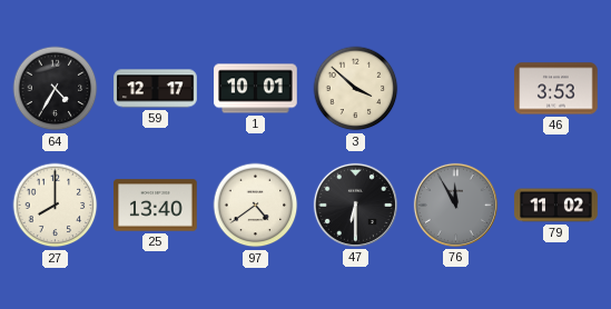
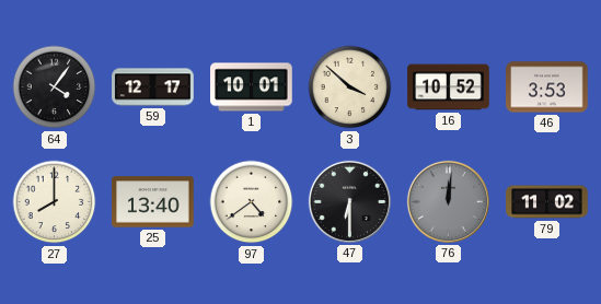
64: 4:35 -> 4:06
16: none -> 10:52
76: 11:55 -> 12:01
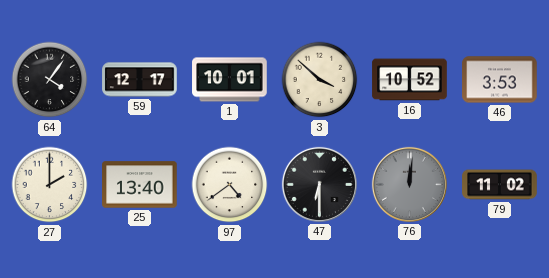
27: 8:00 -> 2:00
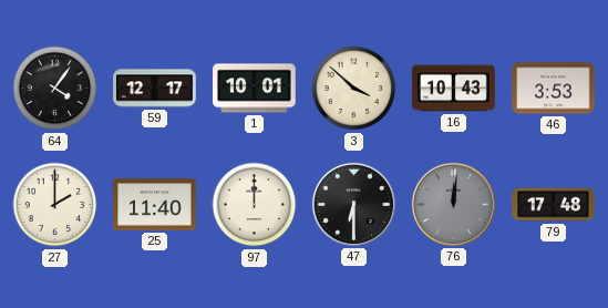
16: 10:52 -> 10:43
25: 13:40 -> 11:40
97: 4:39 -> 12:00
79: 11:02 -> 17:48
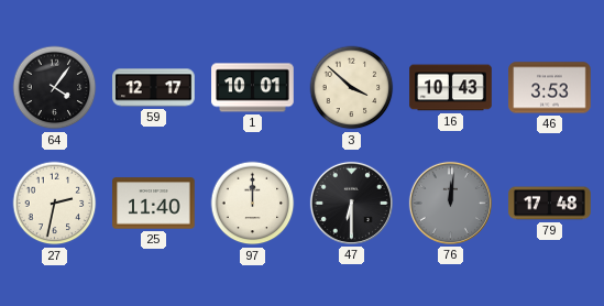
27: 2:00 -> 2:32
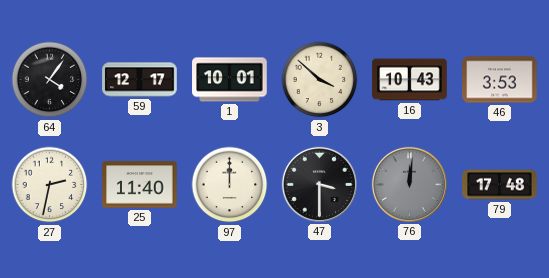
47: 6:30 -> 3:30
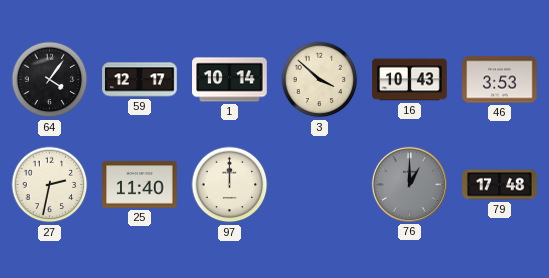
1: 10:01 -> 10:14
47: 3:30 -> none
76: 12:01 -> 1:00
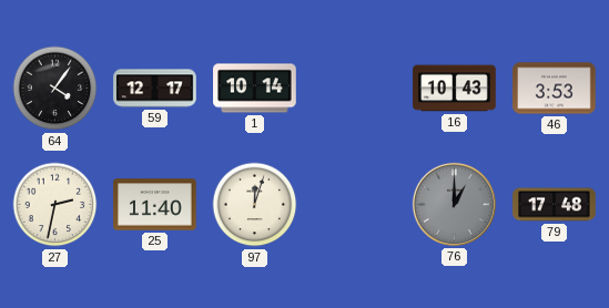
3: 3:52 -> none
97: 12:00 -> 12:03
